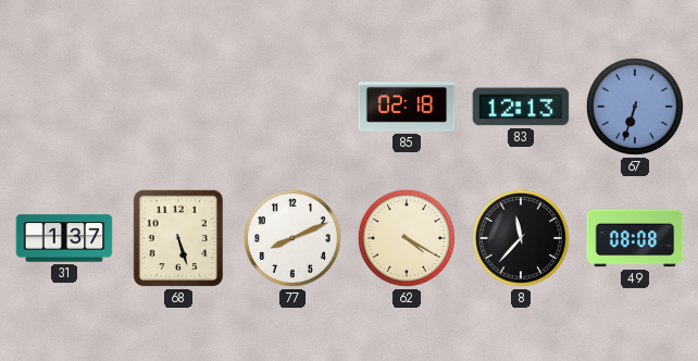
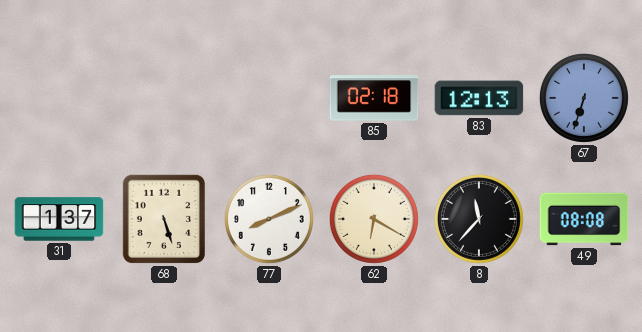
62: 4:20 -> 6:20
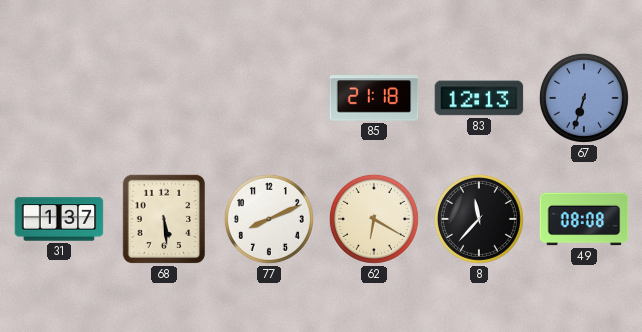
85: 02:18 -> 21:18
68: 5:27 -> 5:29
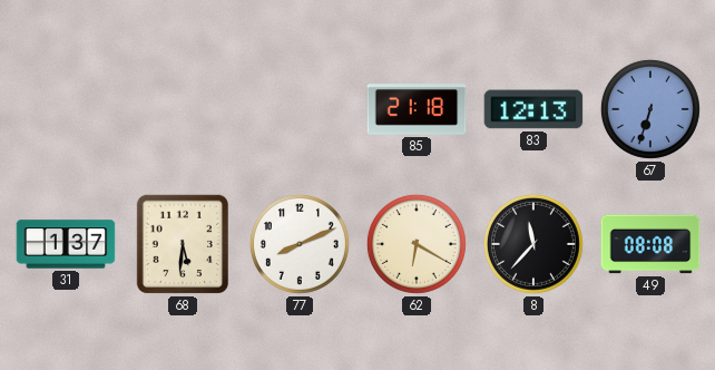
68: 5:29 -> 5:31
